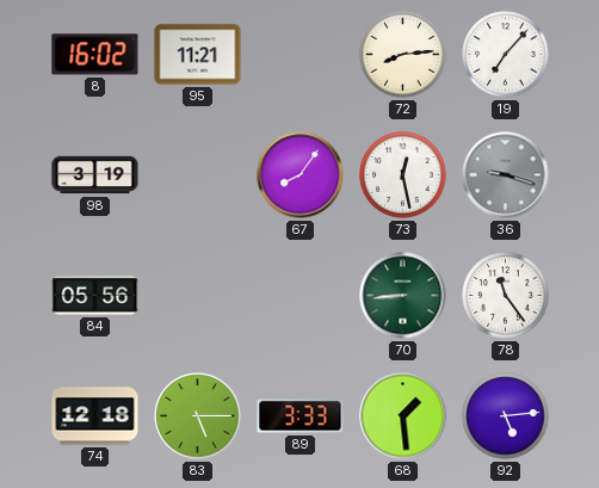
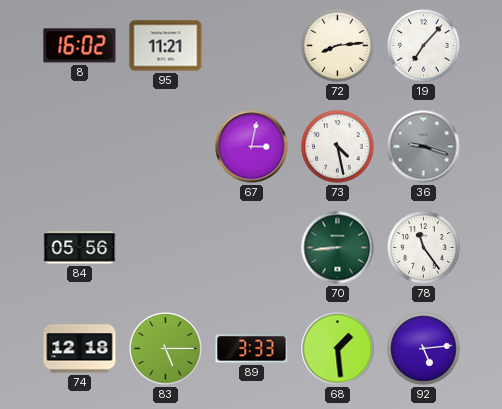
98: 3:19 -> none
67: 8:06 -> 3:02
73: 12:28 -> 4:28
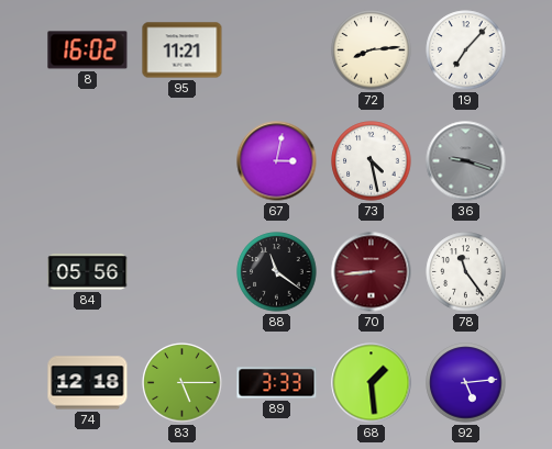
88: none -> 11:21
70 dial: green -> burgundy
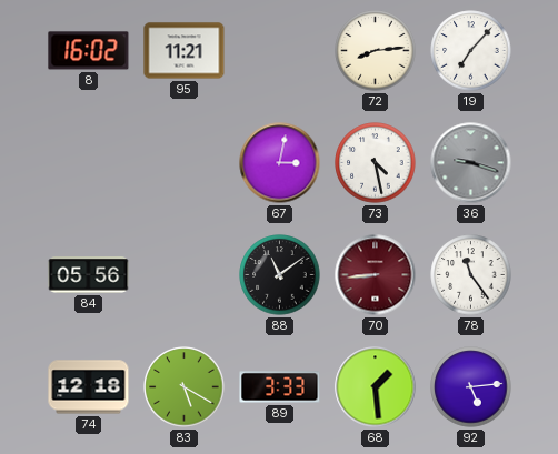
88: 11:21 -> 11:09
83: 5:15 -> 5:20
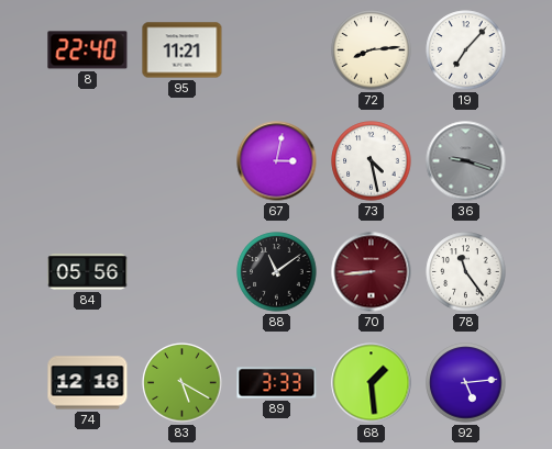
8: 16:02 -> 22:40
